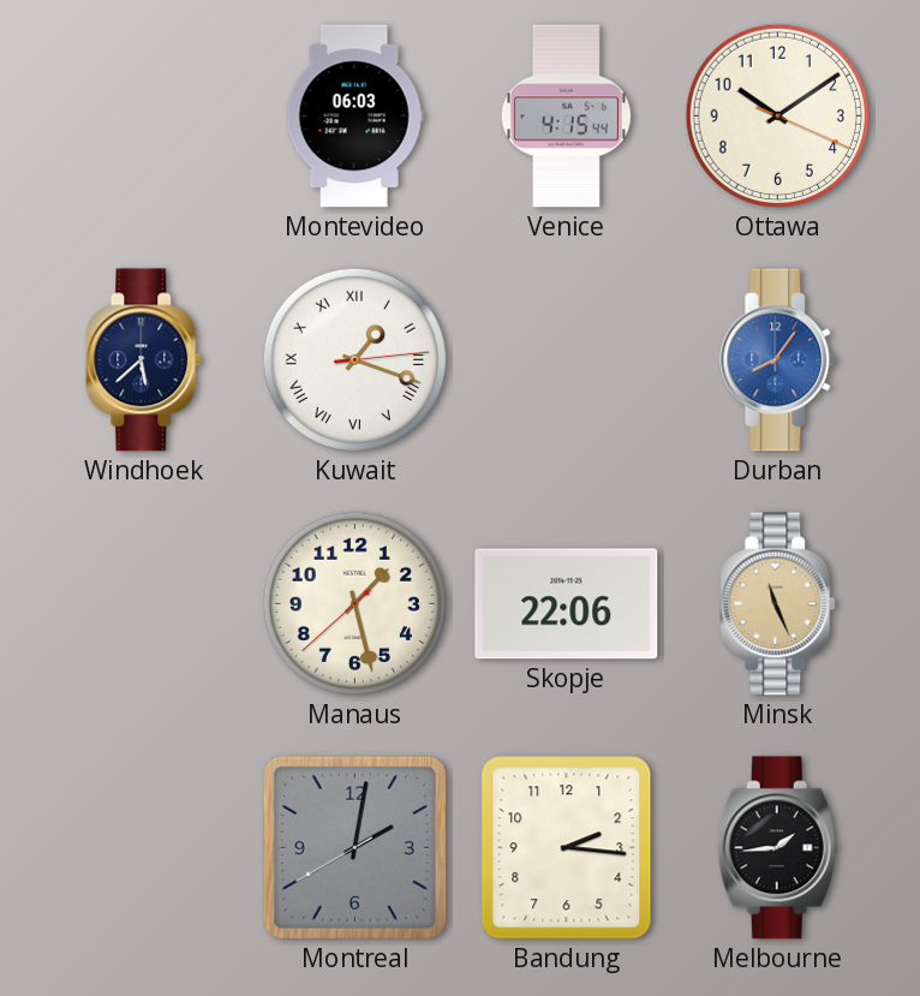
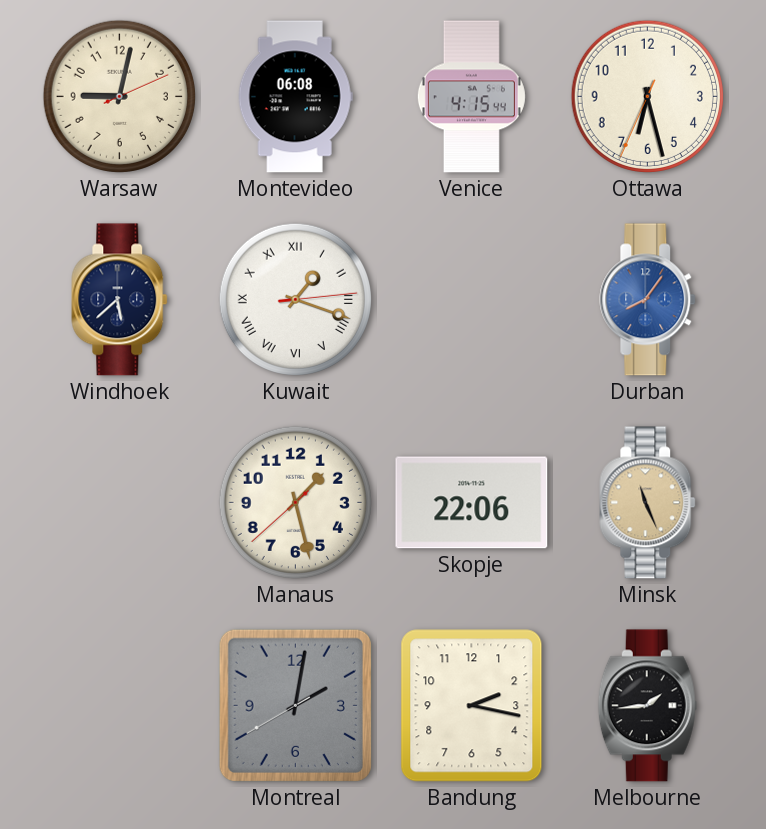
Warsaw: none -> 9:02
Montevideo: 06:03 -> 06:08
Ottawa: 10:09 -> 6:27
Bandung: 2:16 -> 2:17
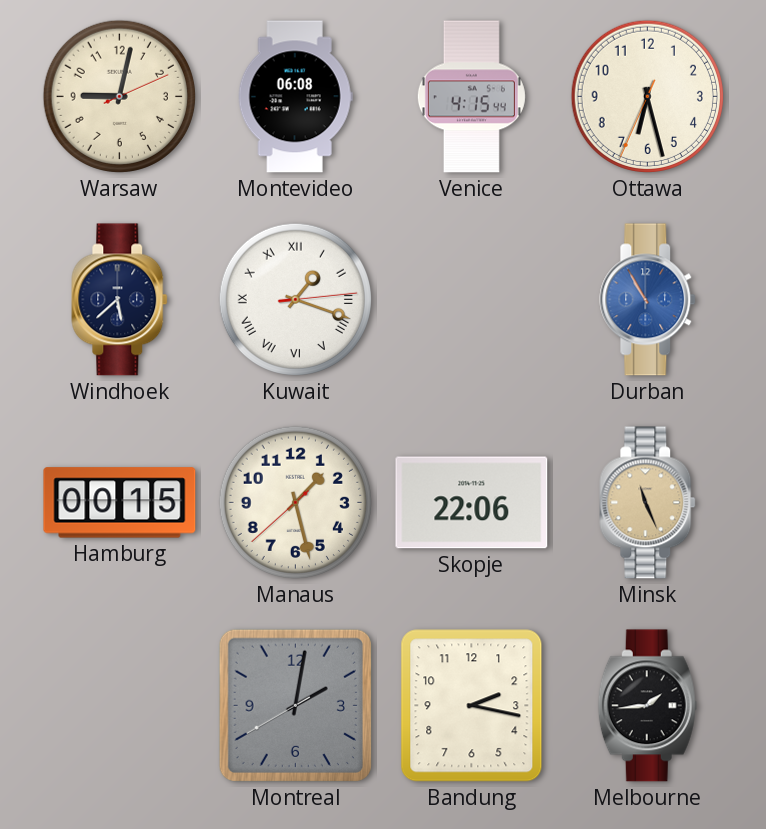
Durban: 8:06 -> 10:55
Hamburg: none -> 00:15
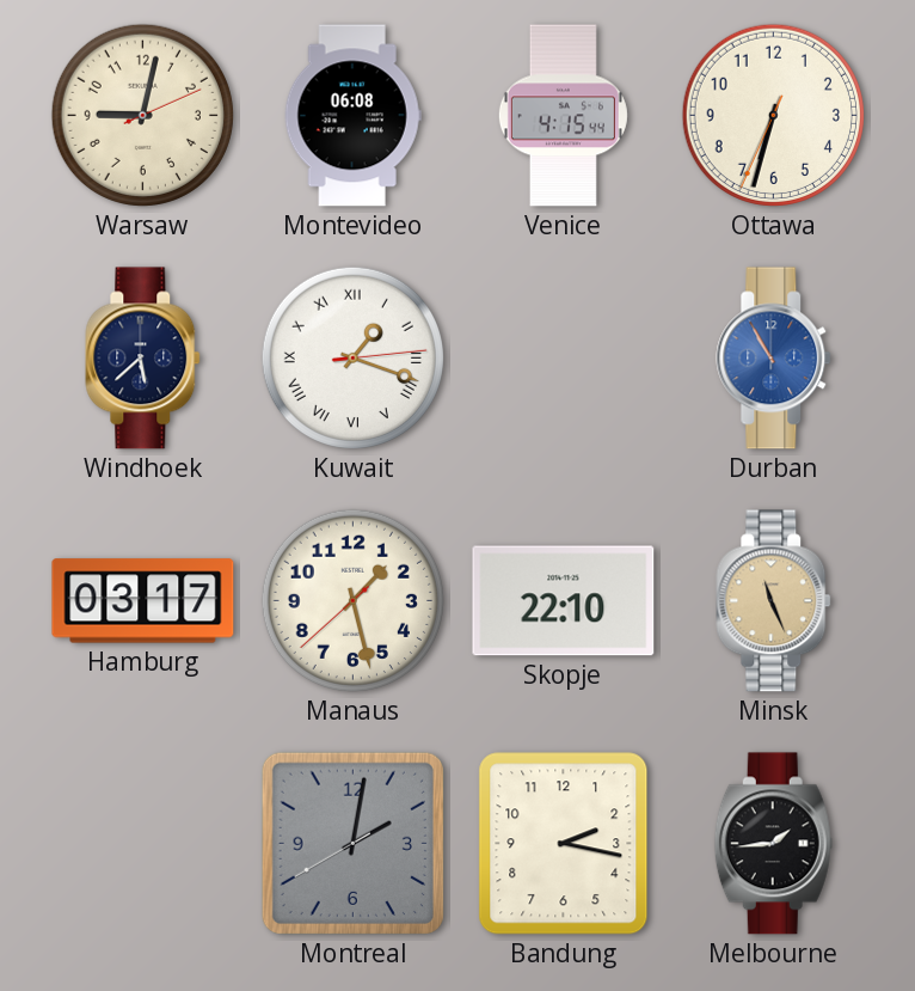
Ottawa: 6:27 -> 6:32
Hamburg: 00:15 -> 03:17
Skopje: 22:06 -> 22:10
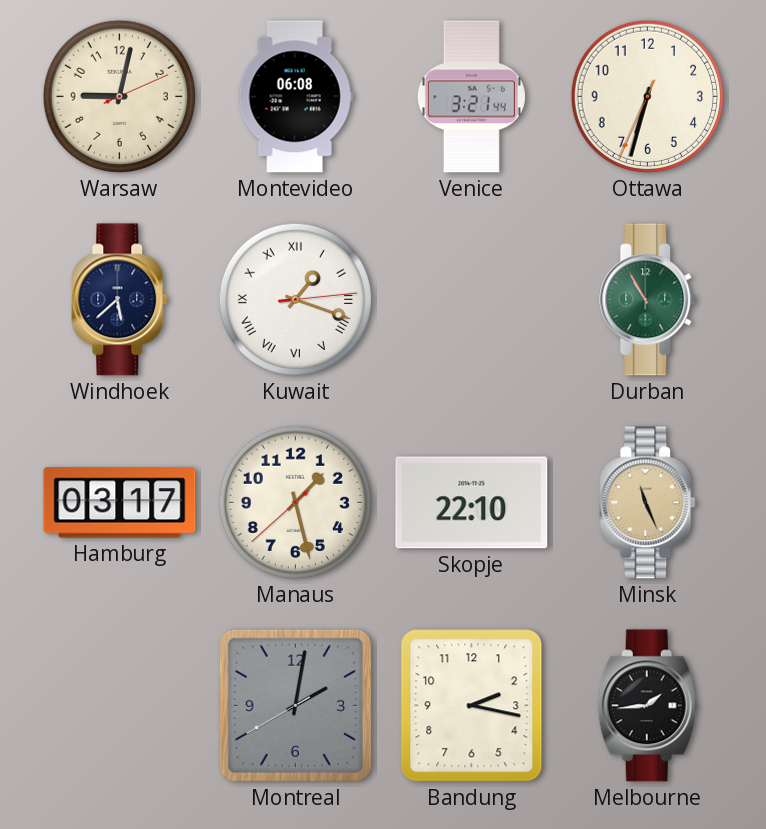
Venice: 4:15 -> 3:21
Durban dial: blue -> green
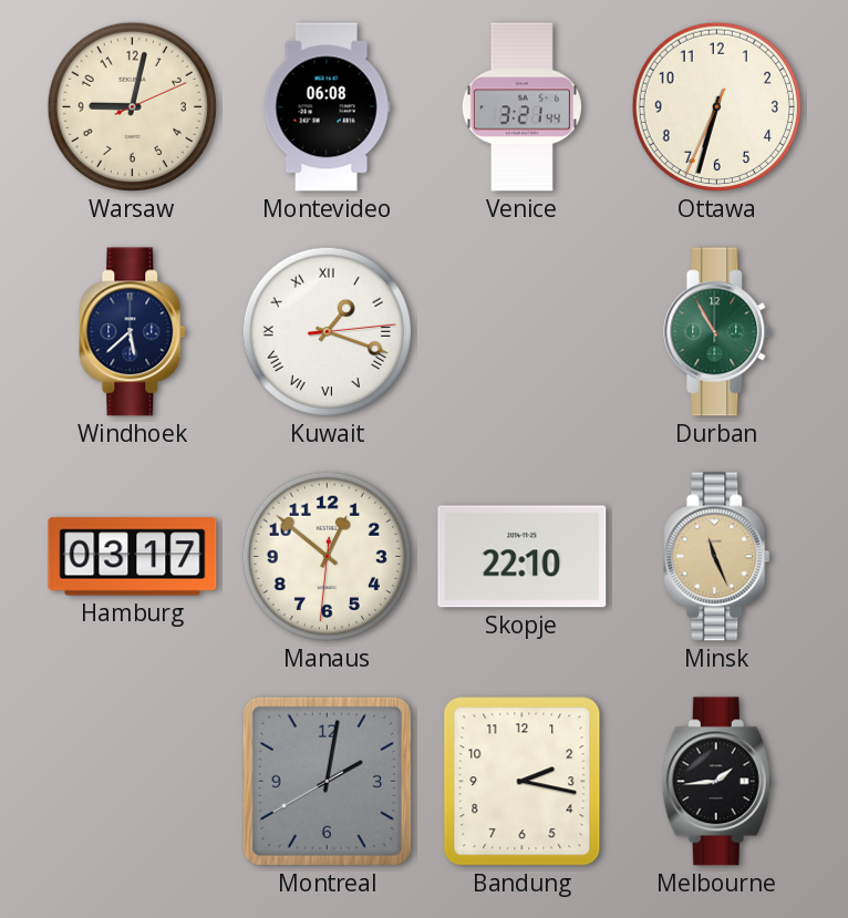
Manaus: 1:27 -> 12:51
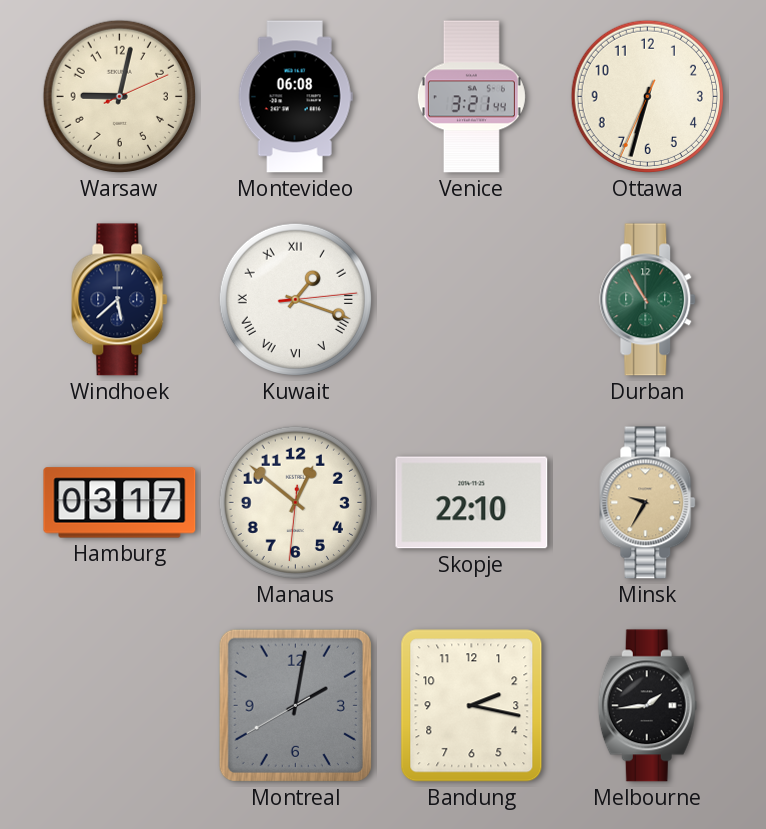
Minsk: 11:26 -> 9:35
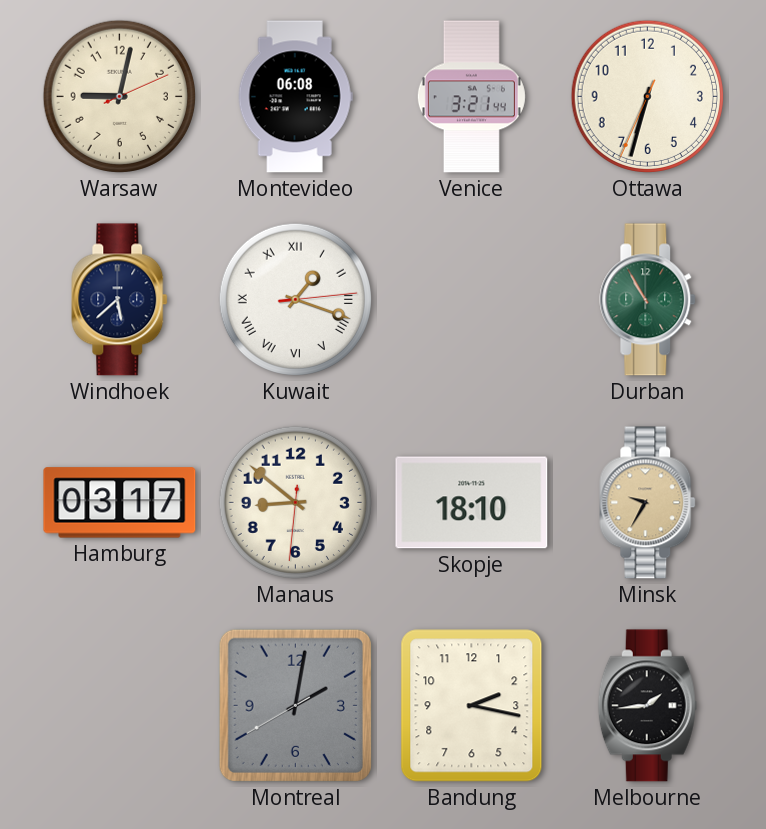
Manaus: 12:51 -> 8:51
Skopje: 22:10 -> 18:10
